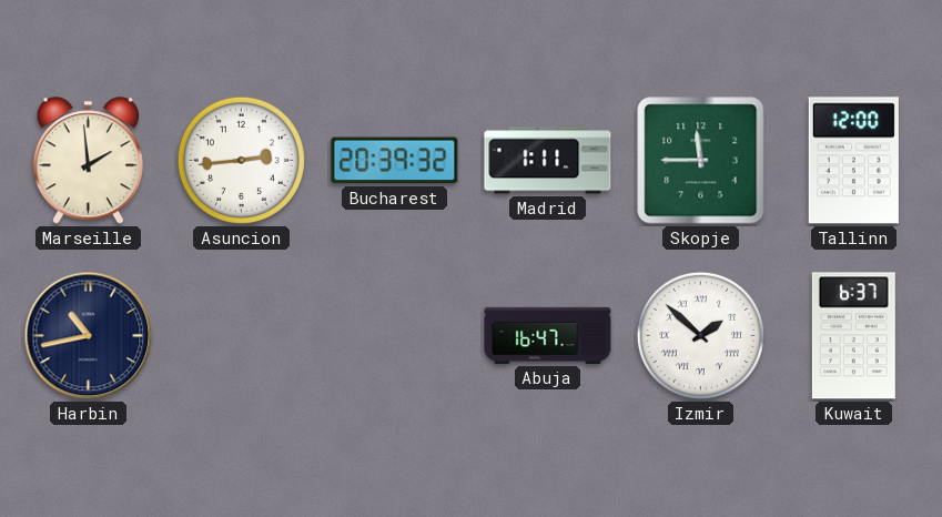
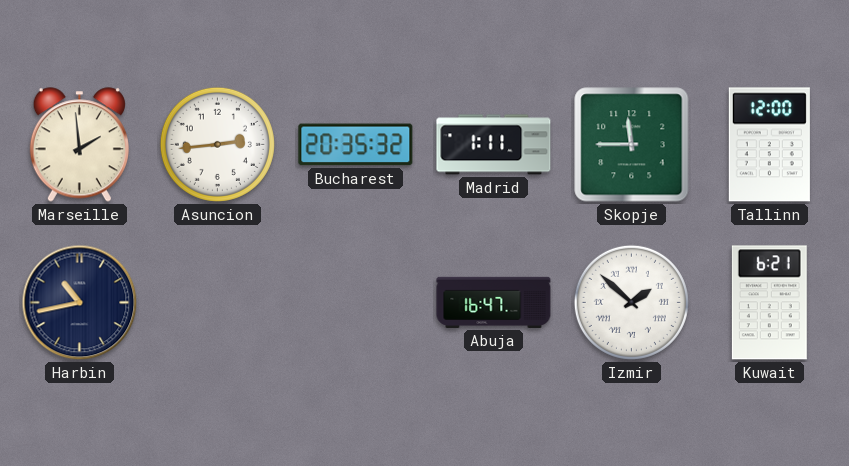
Bucharest: 20:39 -> 20:35
Kuwait: 6:37 -> 6:21
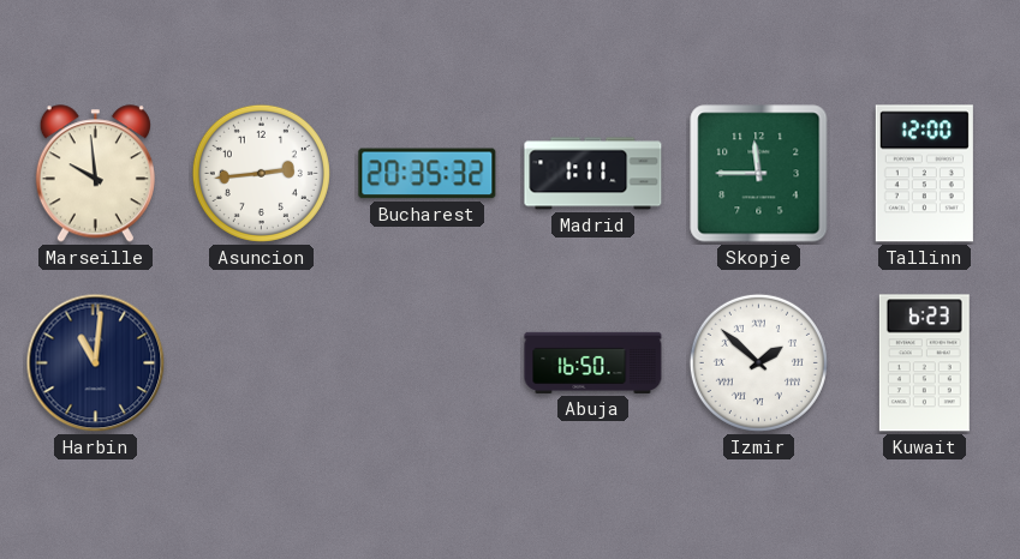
Marseille: 1:59 -> 9:59
Harbin: 10:43 -> 11:01
Abuja: 16:47 -> 16:50
Kuwait: 6:21 -> 6:23
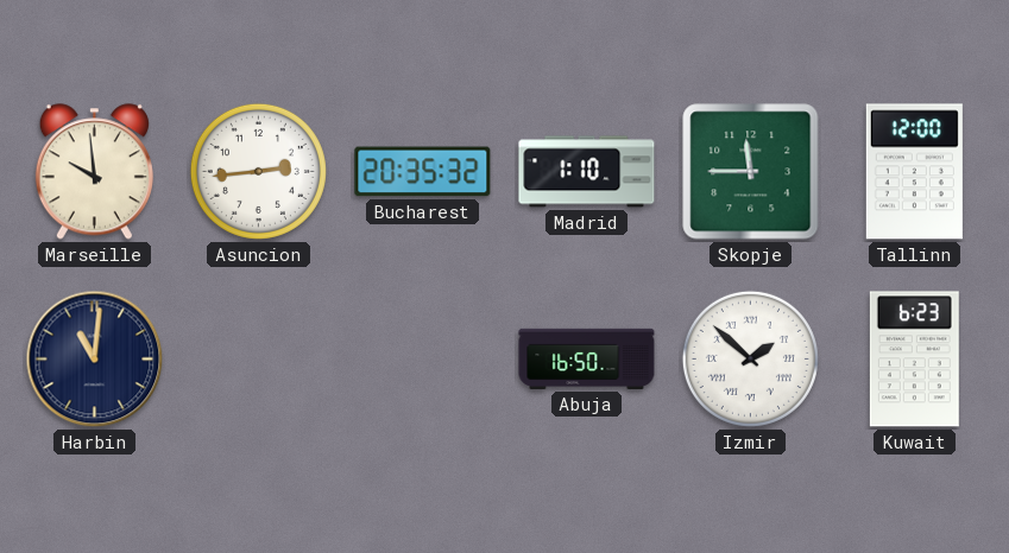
Madrid: 1:11 -> 1:10
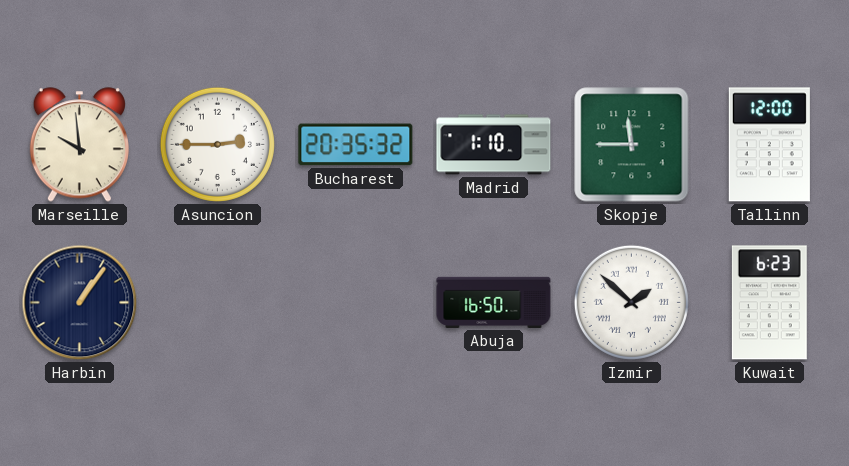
Asuncion: 2:44 -> 2:45
Harbin: 11:01 -> 1:06
